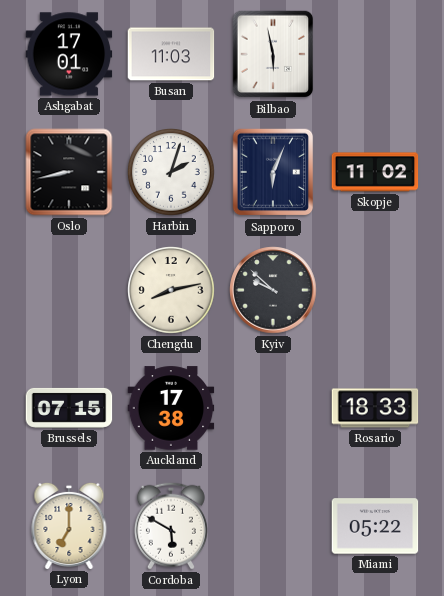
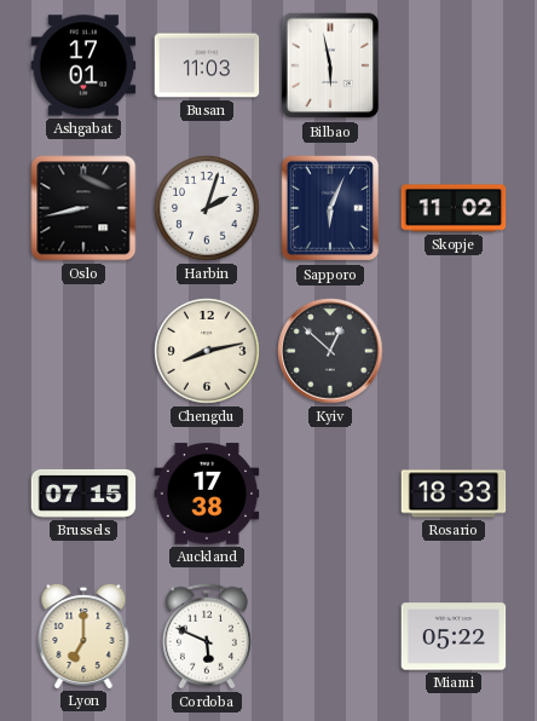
Kyiv: 9:52 -> 12:52
Cordoba: 5:50 -> 5:49
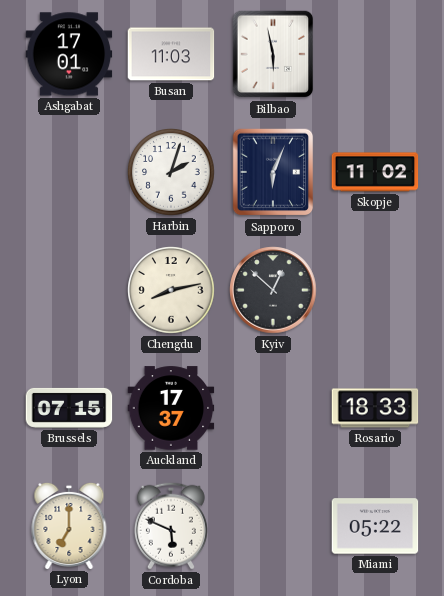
Oslo: 8:43 -> none
Auckland: 17:38 -> 17:37
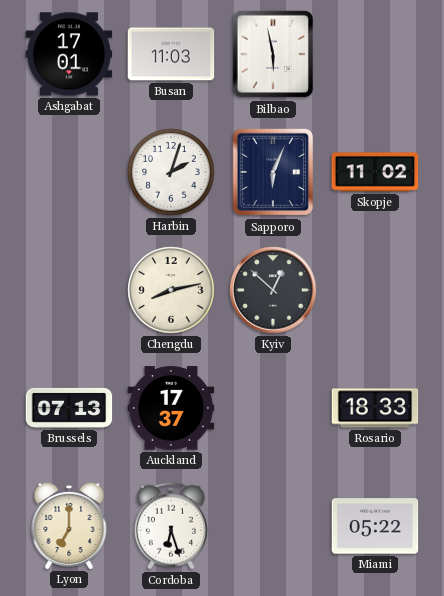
Brussels: 07:15 -> 07:13
Cordoba: 5:49 -> 6:27
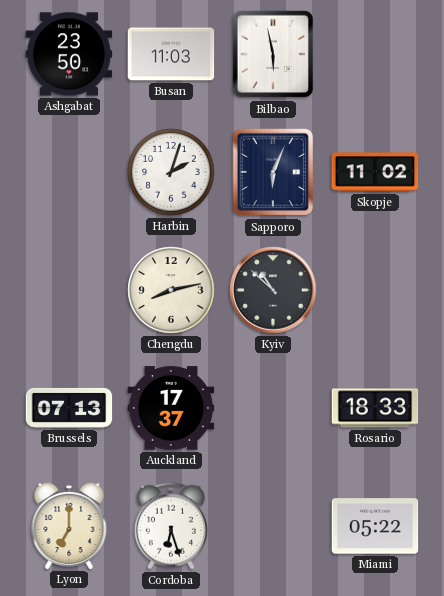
Ashgabat: 17:01 -> 23:50
Kyiv: 12:52 -> 10:52
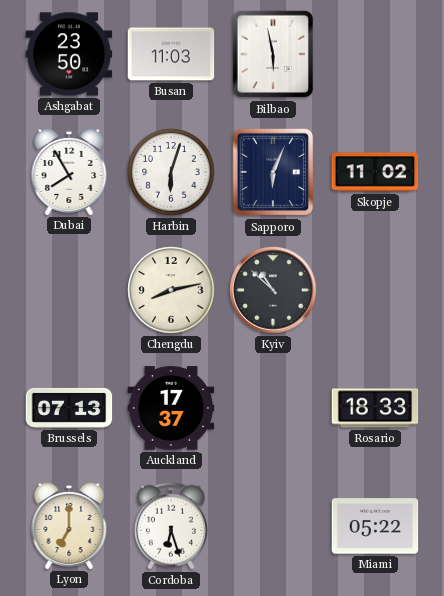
Dubai: none -> 7:55
Harbin: 2:03 -> 6:03
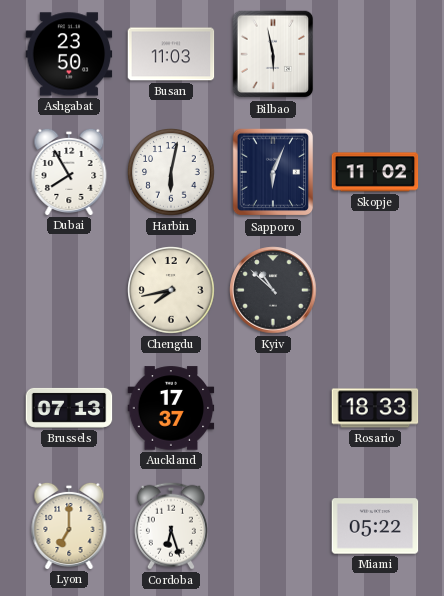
Harbin: 6:03 -> 6:02
Chengdu: 8:13 -> 7:43
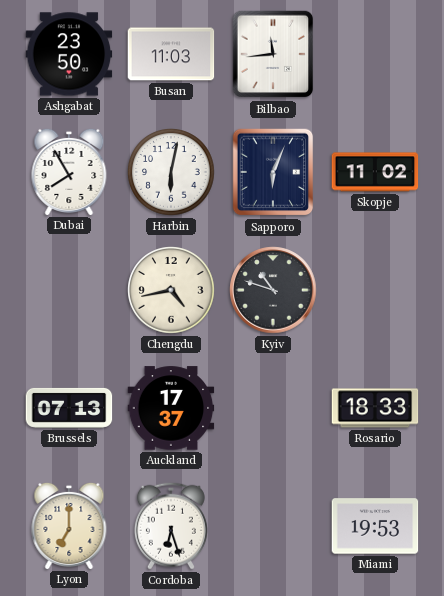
Bilbao: 5:58 -> 11:44
Chengdu: 7:43 -> 4:43
Kyiv: 10:52 -> 10:48
Miami: 05:22 -> 19:53
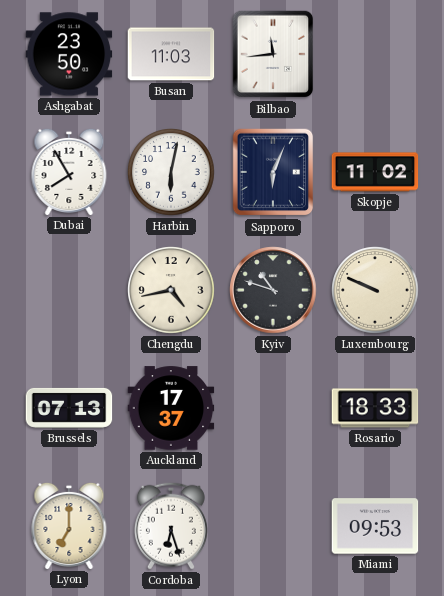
Luxembourg: none -> 9:49
Miami: 19:53 -> 09:53
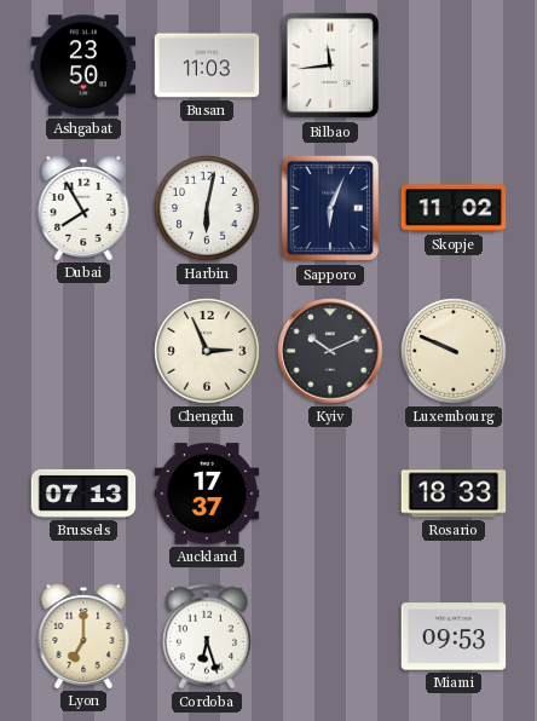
Chengdu: 4:43 -> 2:56
Kyiv: 10:48 -> 10:11
